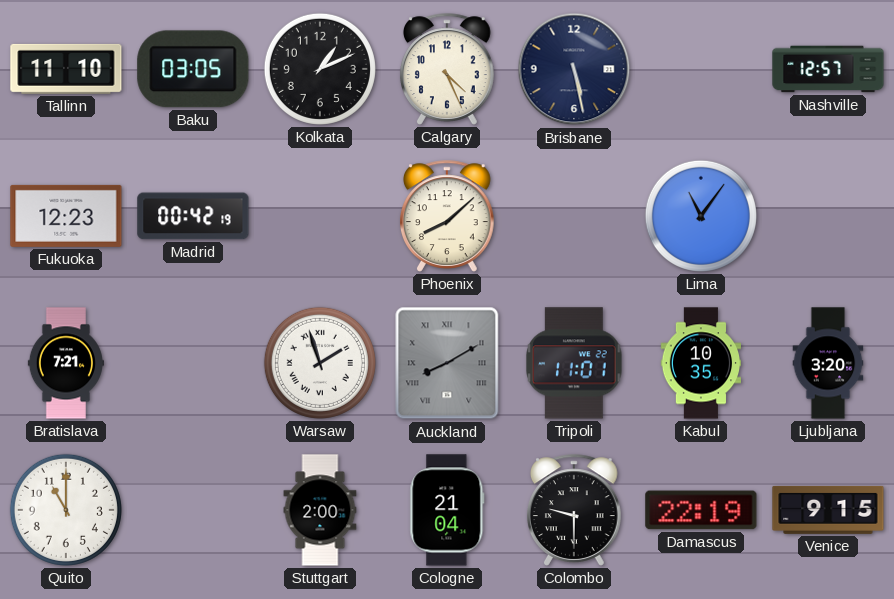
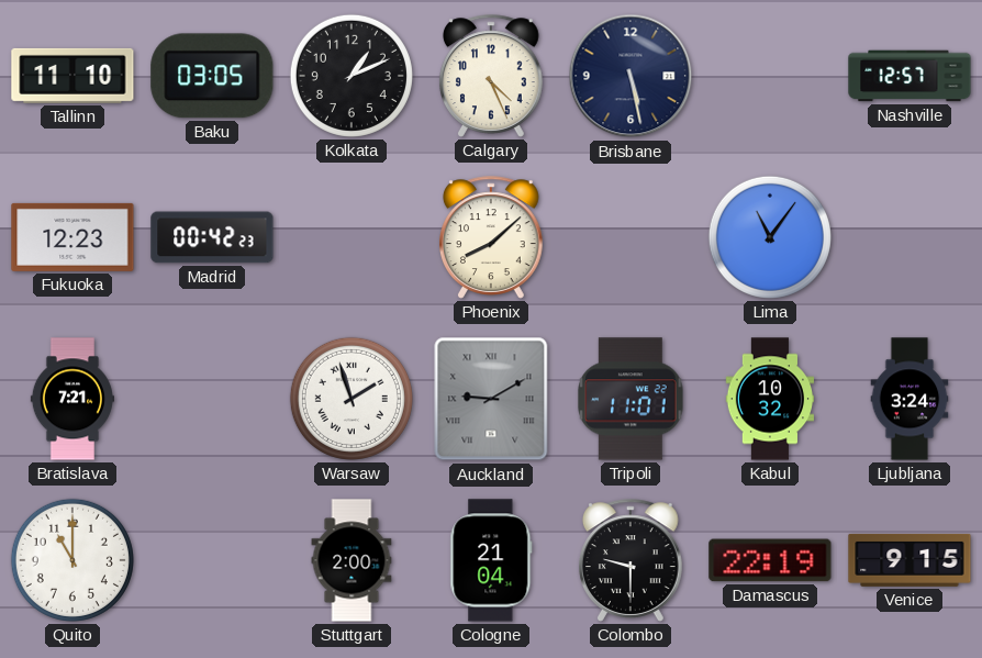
Madrid: 00:42:19 -> 00:42:23
Auckland: 8:10 -> 9:10
Kabul: 10:35 -> 10:32
Ljubljana: 3:20 -> 3:24
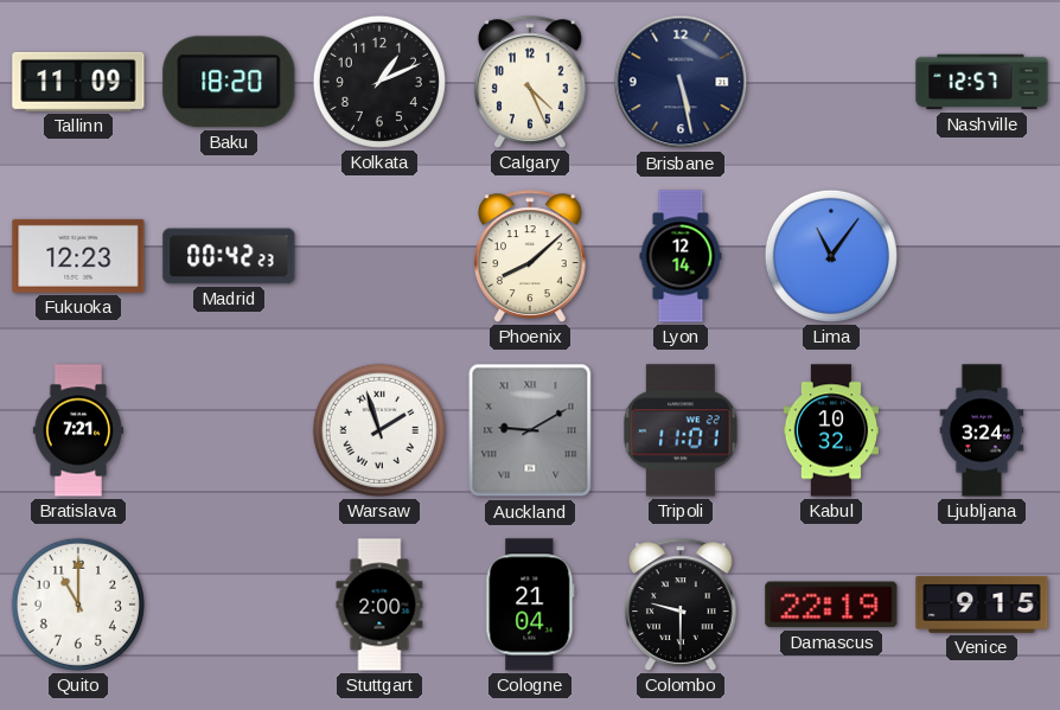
Tallinn: 11:10 -> 11:09
Baku: 03:05 -> 18:20
Lyon: none -> 12:14
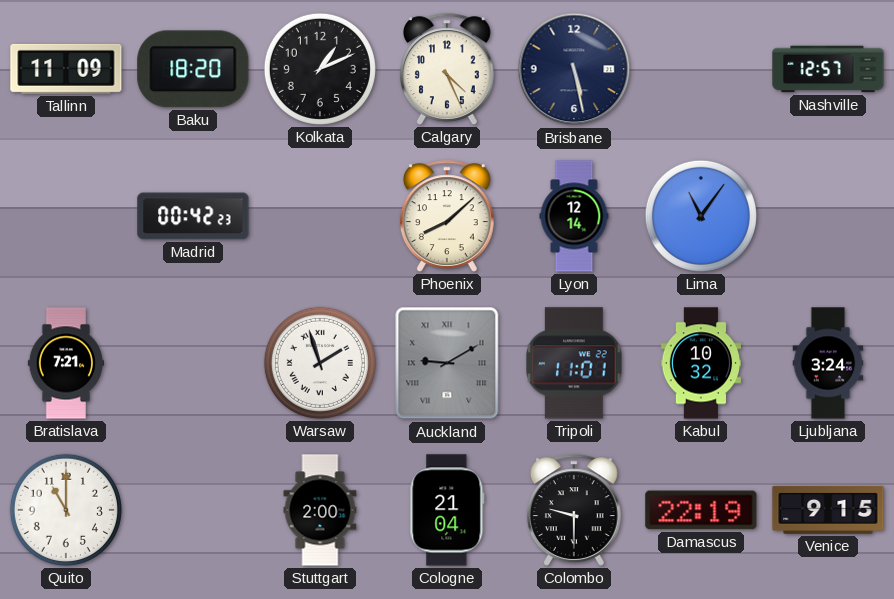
Fukuoka: 12:23 -> none
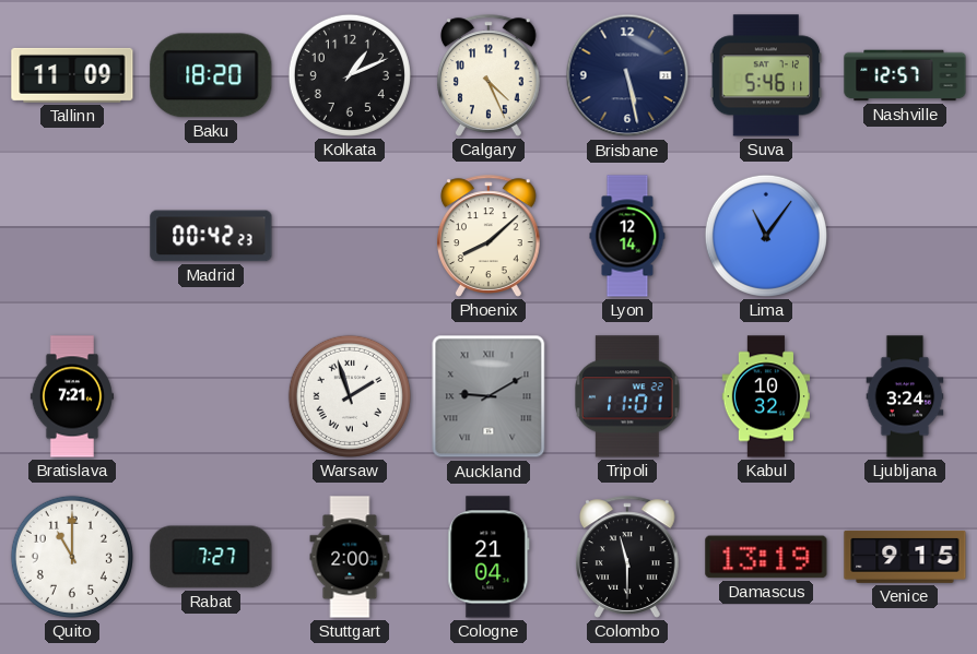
Suva: none -> 5:46
Rabat: none -> 7:27
Colombo: 9:30 -> 11:30
Damascus: 22:19 -> 13:19
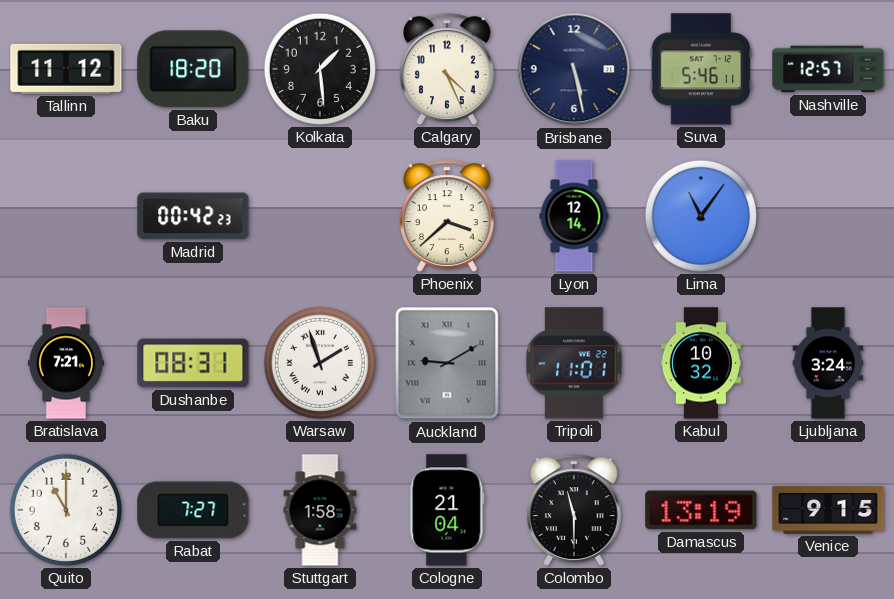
Tallinn: 11:09 -> 11:12
Kolkata: 1:11 -> 1:29
Phoenix: 8:08 -> 3:38
Dushanbe: none -> 08:31
Stuttgart: 2:00 -> 1:58
